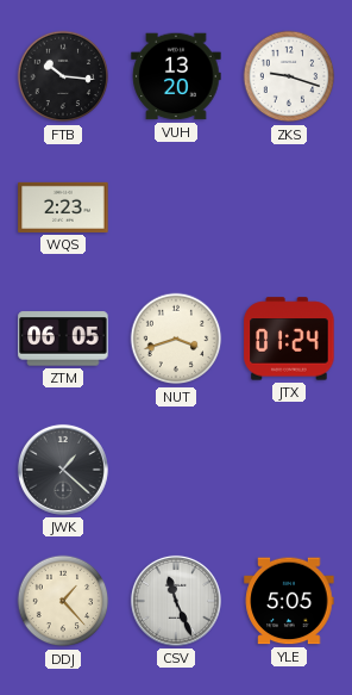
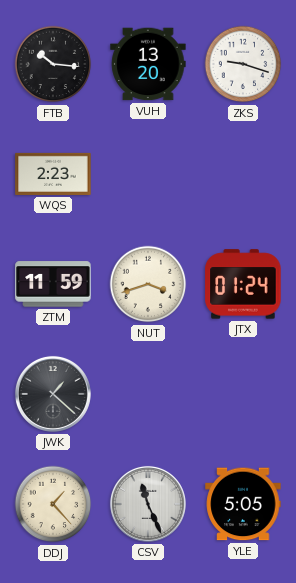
ZTM: 06:05 -> 11:59
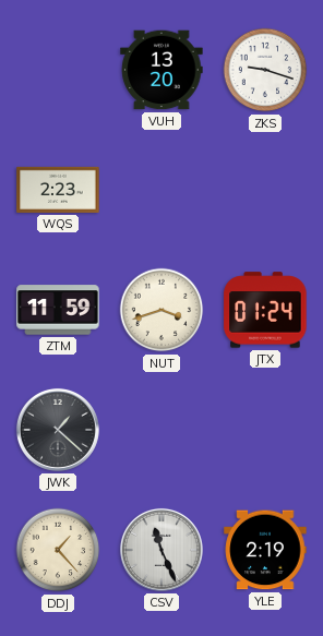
FTB: 10:16 -> none
YLE: 5:05 -> 2:19
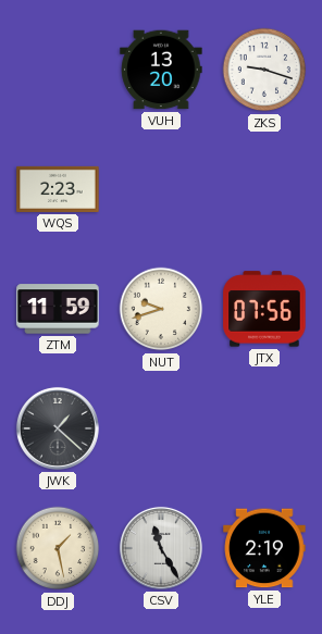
NUT: 3:42 -> 9:42
JTX: 01:24 -> 07:56
DDJ: 1:23 -> 1:28
CSV: 11:26 -> 11:25
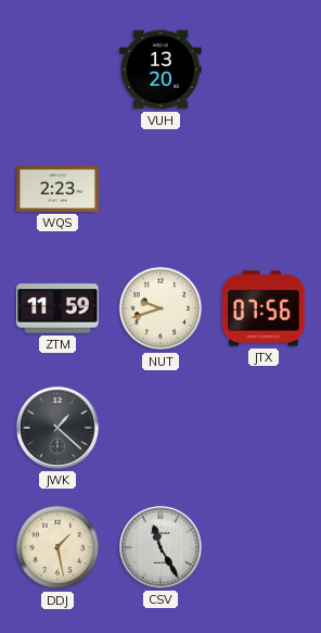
ZKS: 9:18 -> none
YLE: 2:19 -> none
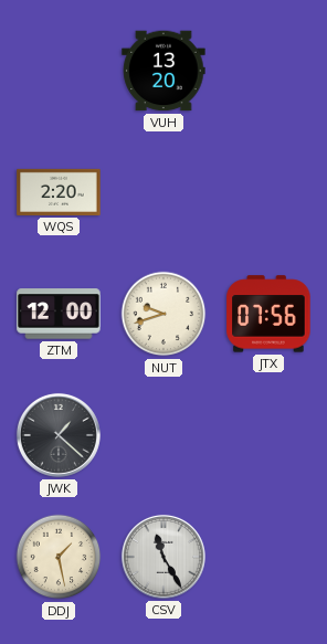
WQS: 2:23 -> 2:20
ZTM: 11:59 -> 12:00
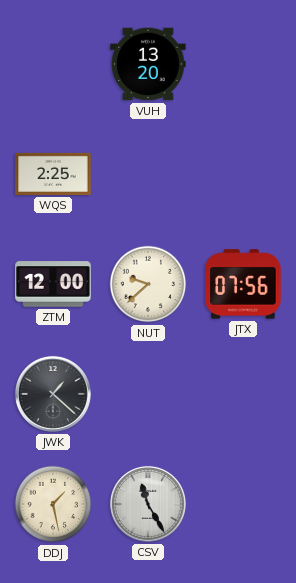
WQS: 2:20 -> 2:25
NUT: 9:42 -> 9:38
